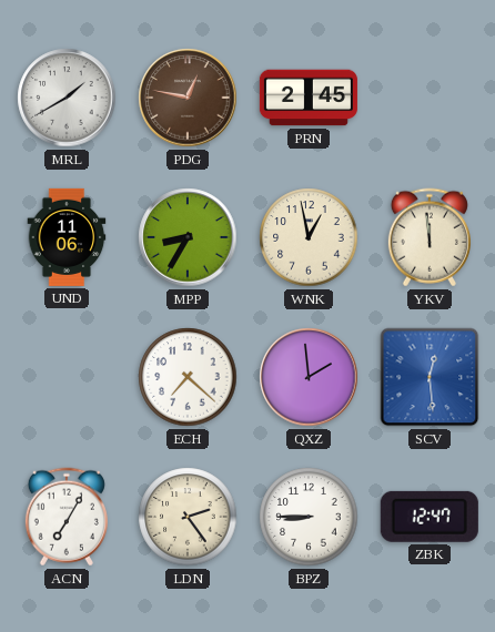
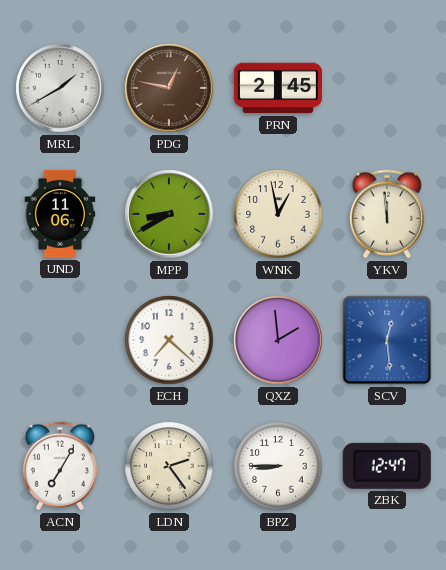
MPP: 8:35 -> 8:40
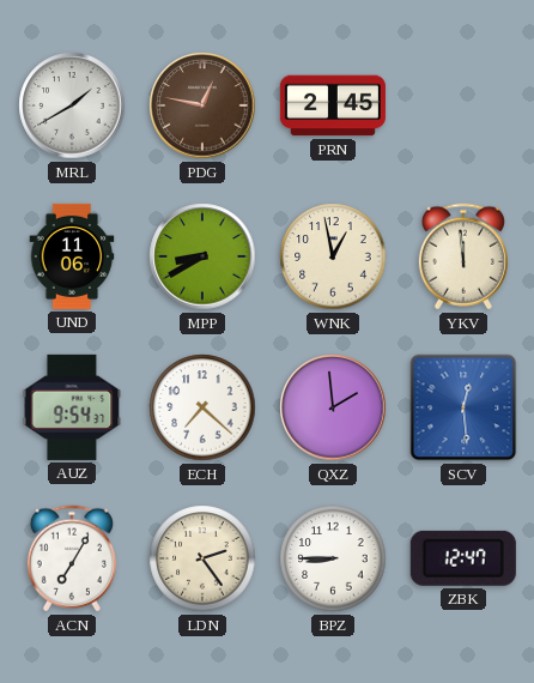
AUZ: none -> 9:54
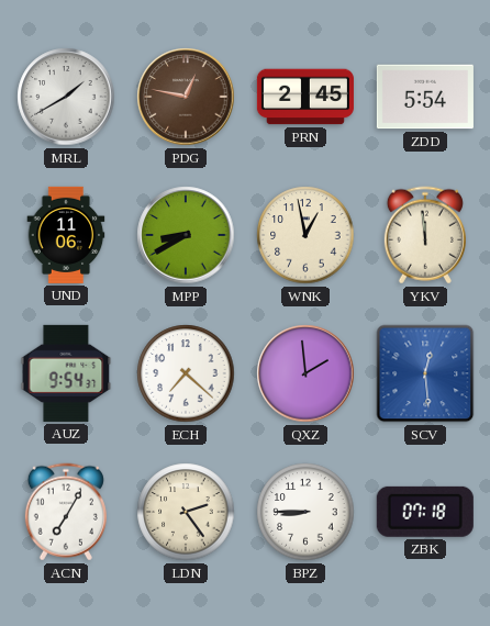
ZDD: none -> 5:54
ZBK: 12:47 -> 07:18
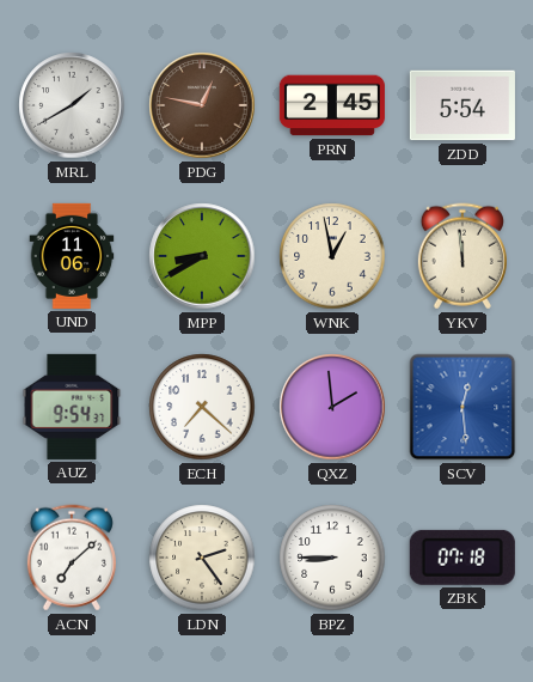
ACN: 7:05 -> 7:08
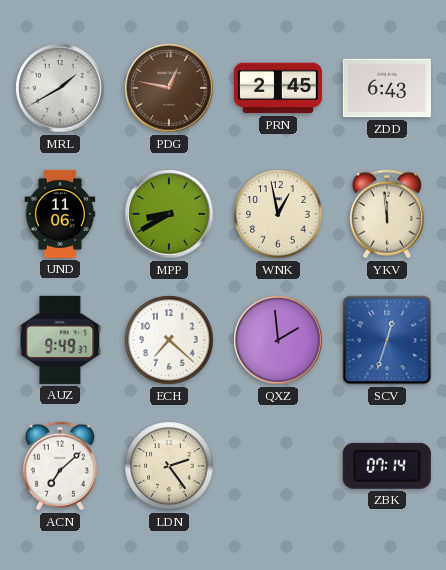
ZDD: 5:54 -> 6:43
AUZ: 9:54 -> 9:49
SCV: 12:29 -> 12:33
BPZ: 8:45 -> none
ZBK: 07:18 -> 07:14
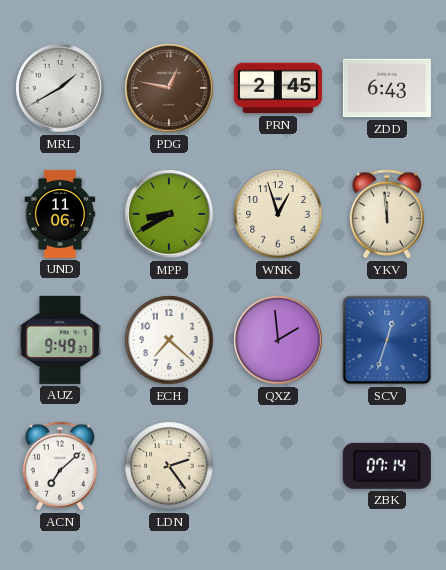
WNK: 12:58 -> 12:57
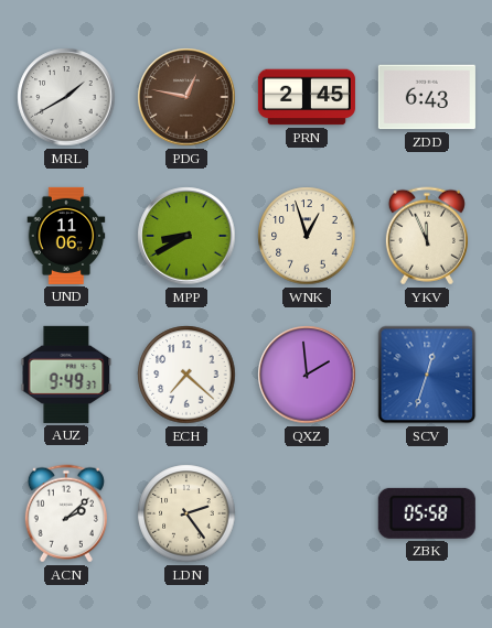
YKV: 11:59 -> 11:56
ACN: 7:08 -> 2:08
ZBK: 07:14 -> 05:58
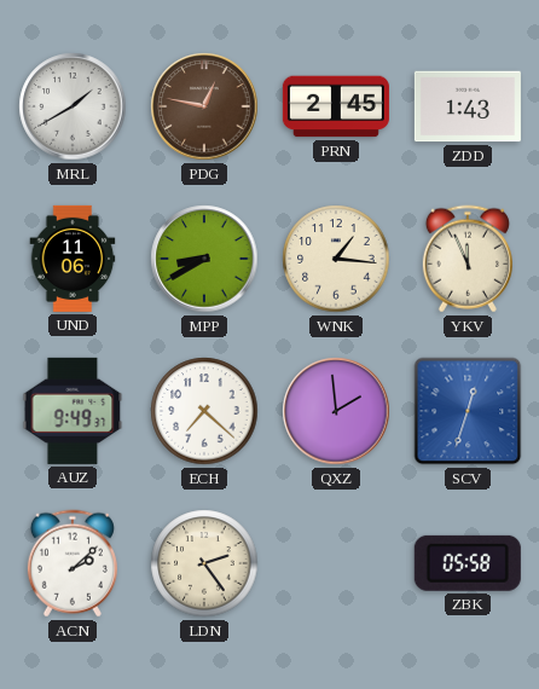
ZDD: 6:43 -> 1:43
WNK: 12:57 -> 1:16
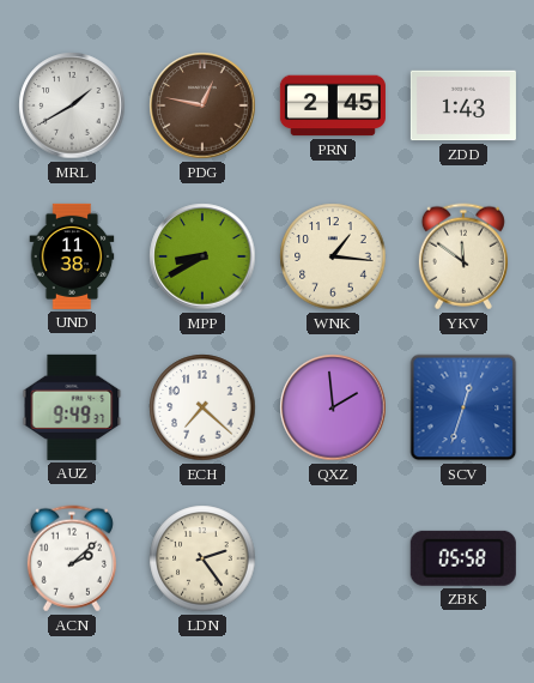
UND: 11:06 -> 11:38
YKV: 11:56 -> 11:51
